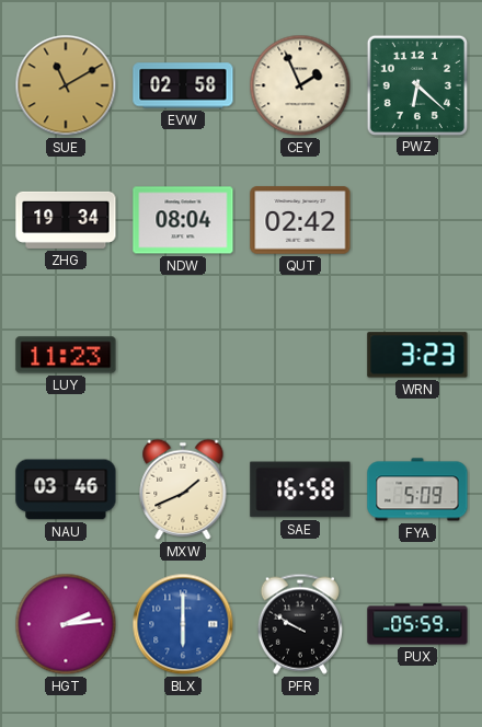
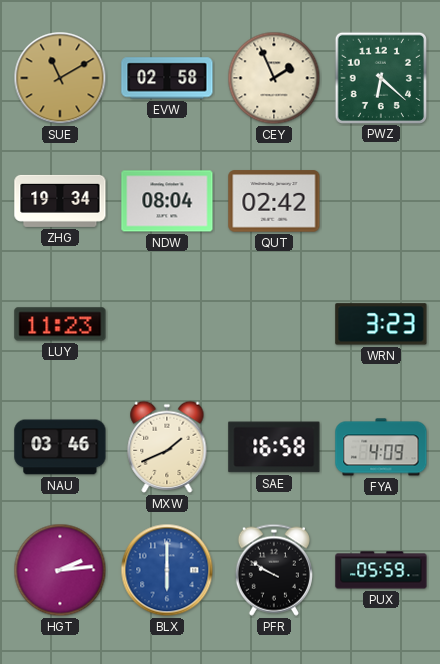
FYA: 5:09 -> 4:09
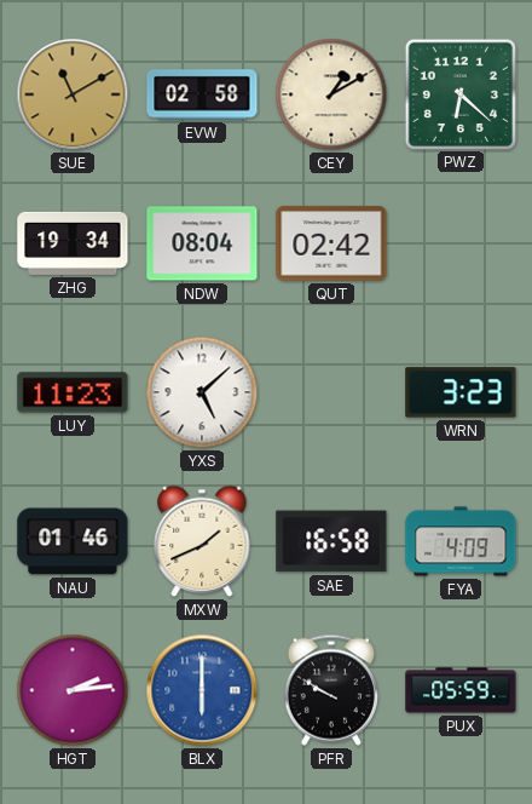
CEY: 1:56 -> 1:10
YXS: none -> 5:08
NAU: 03:46 -> 01:46
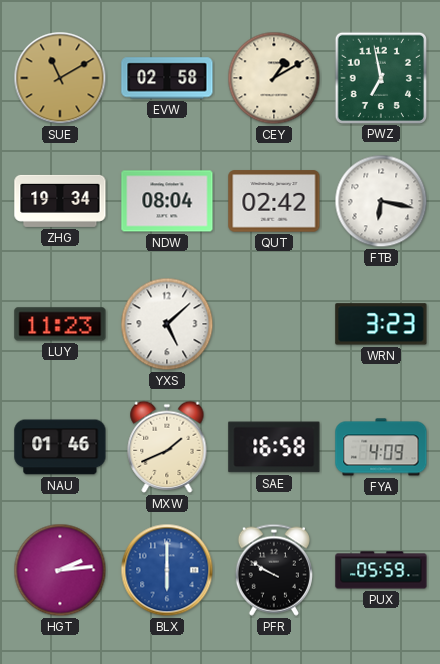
PWZ: 6:22 -> 6:58
FTB: none -> 6:17
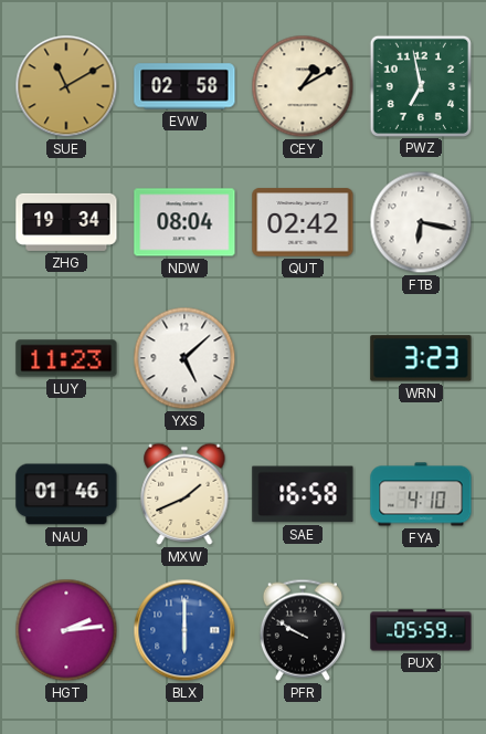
FYA: 4:09 -> 4:10
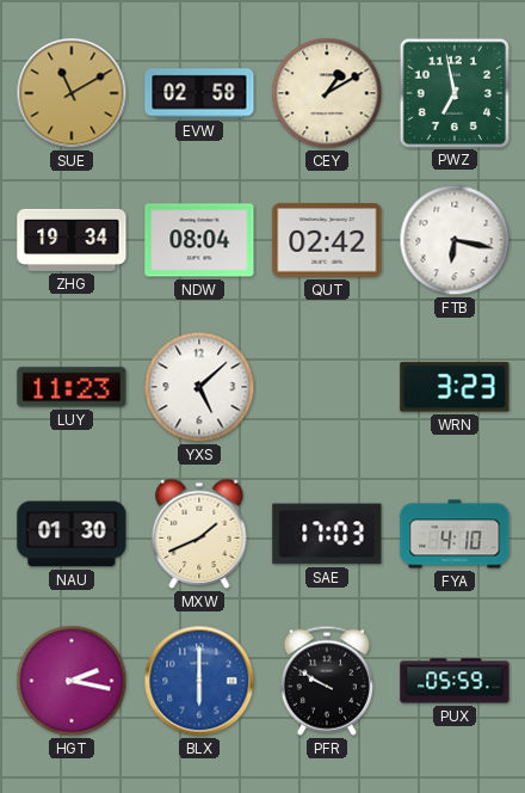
NAU: 01:46 -> 01:30
SAE: 16:58 -> 17:03
HGT: 2:14 -> 2:17
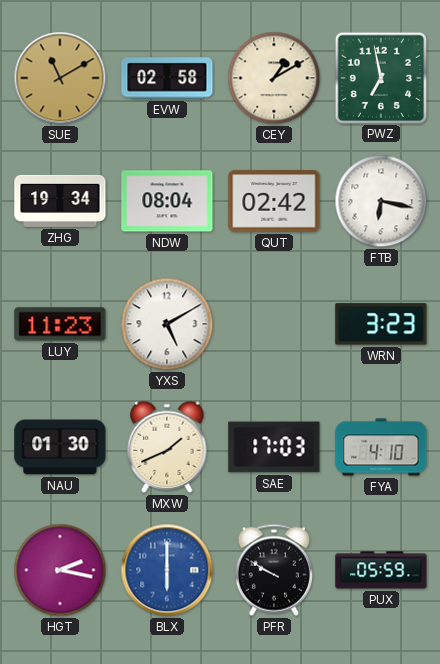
YXS: 5:08 -> 5:10
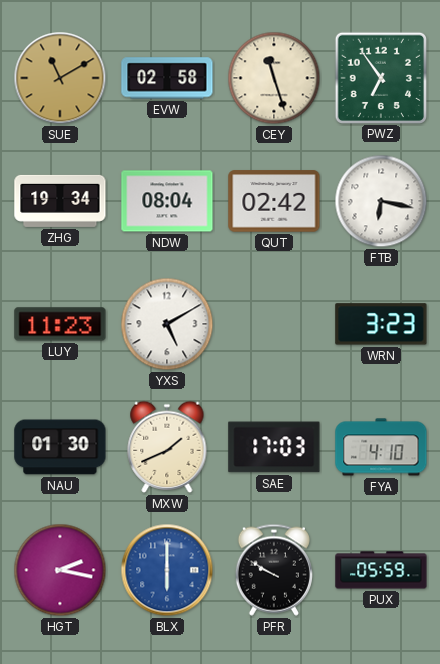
CEY: 1:10 -> 11:27
PWZ: 6:58 -> 6:54
